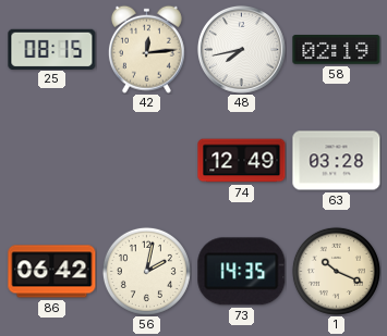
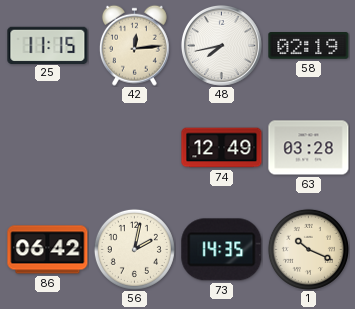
25: 08:15 -> 11:15
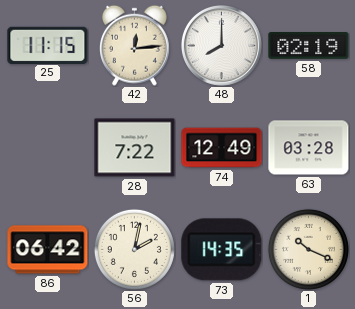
48: 7:43 -> 8:00
28: none -> 7:22
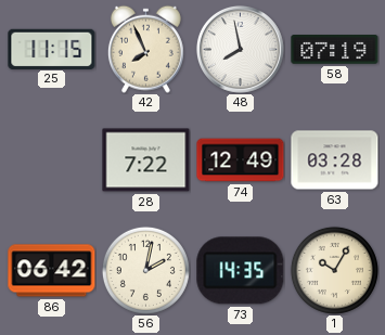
42: 12:14 -> 7:56
48: 8:00 -> 7:58
58: 02:19 -> 07:19
1: 10:19 -> 10:05
